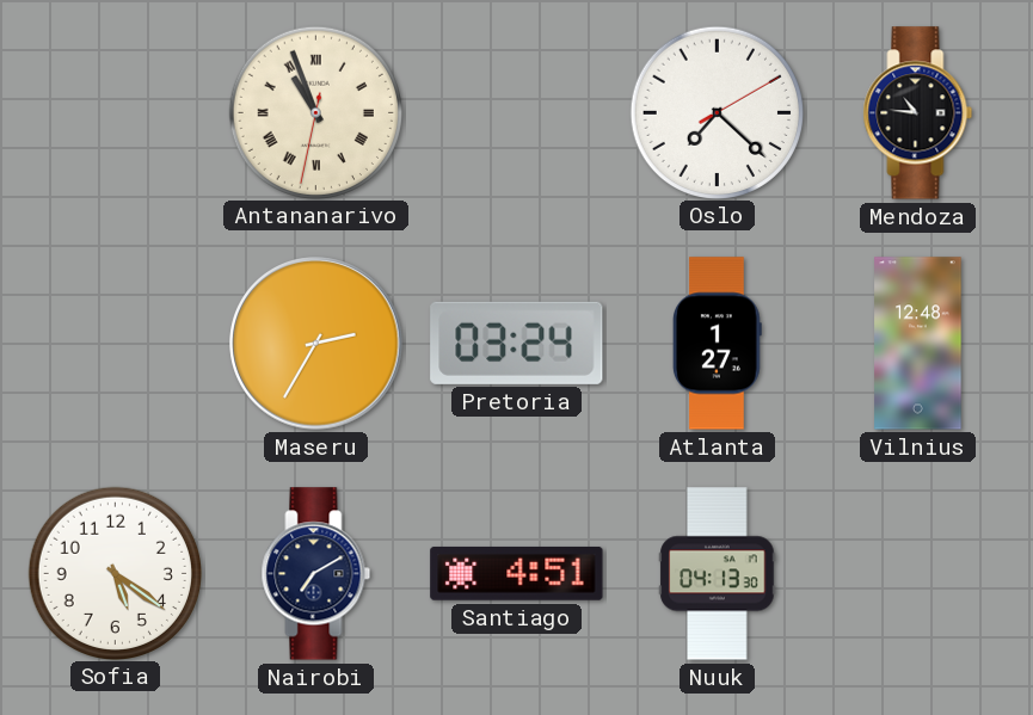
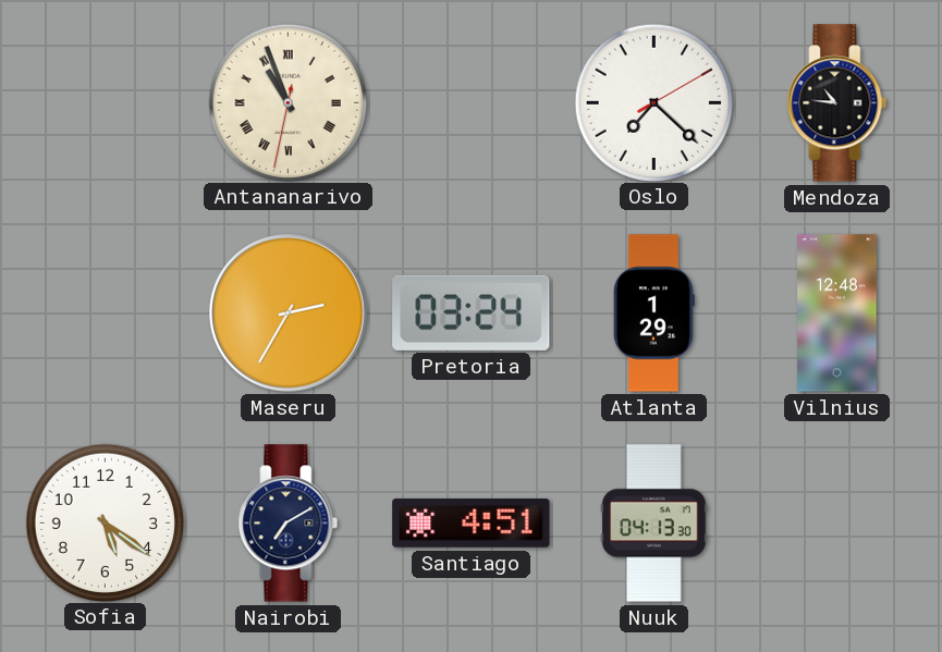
Atlanta: 1:27 -> 1:29
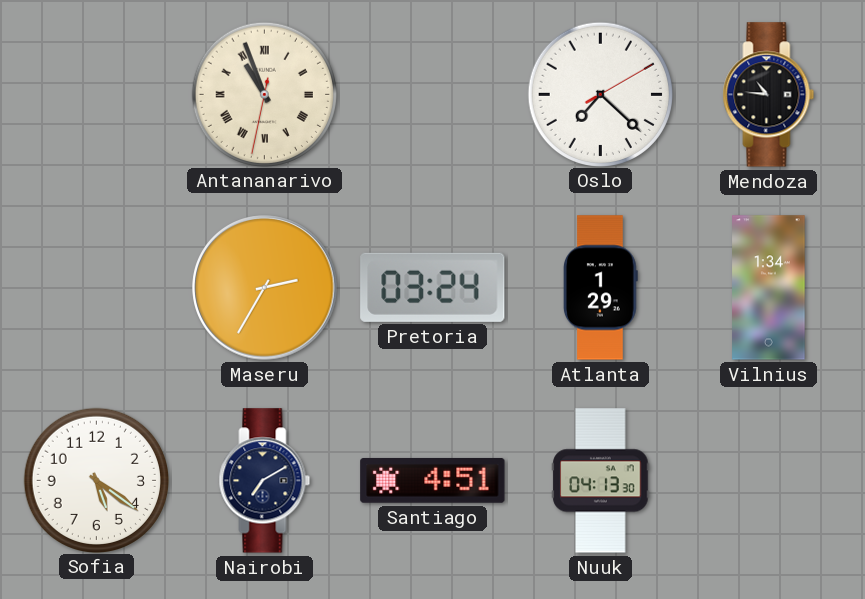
Vilnius: 12:48 -> 1:34
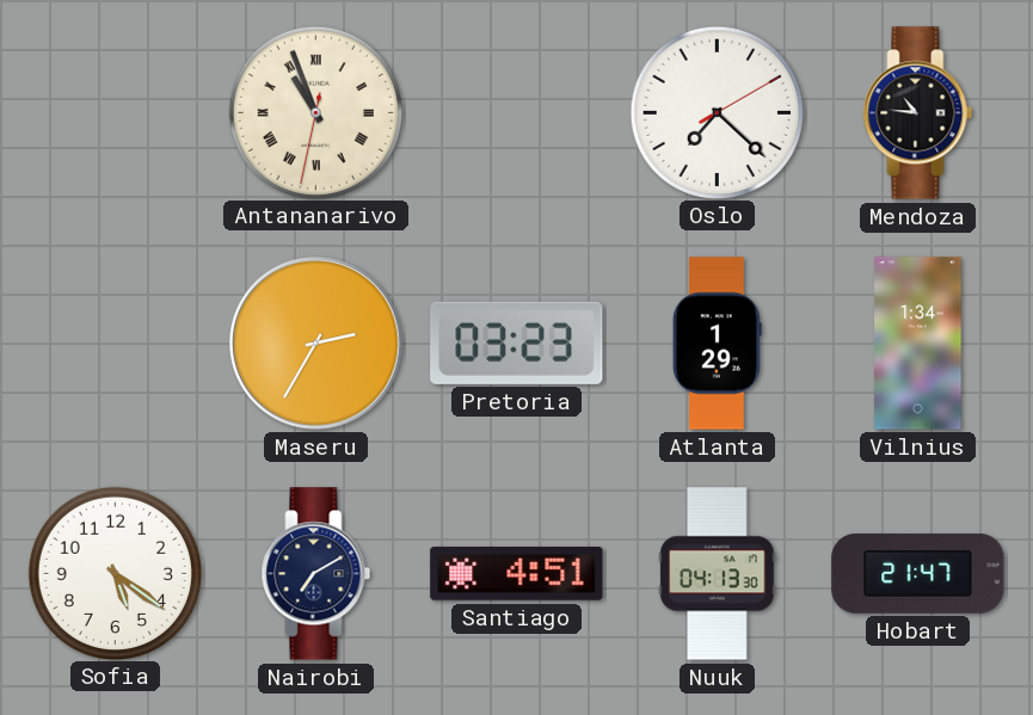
Pretoria: 03:24 -> 03:23
Hobart: none -> 21:47
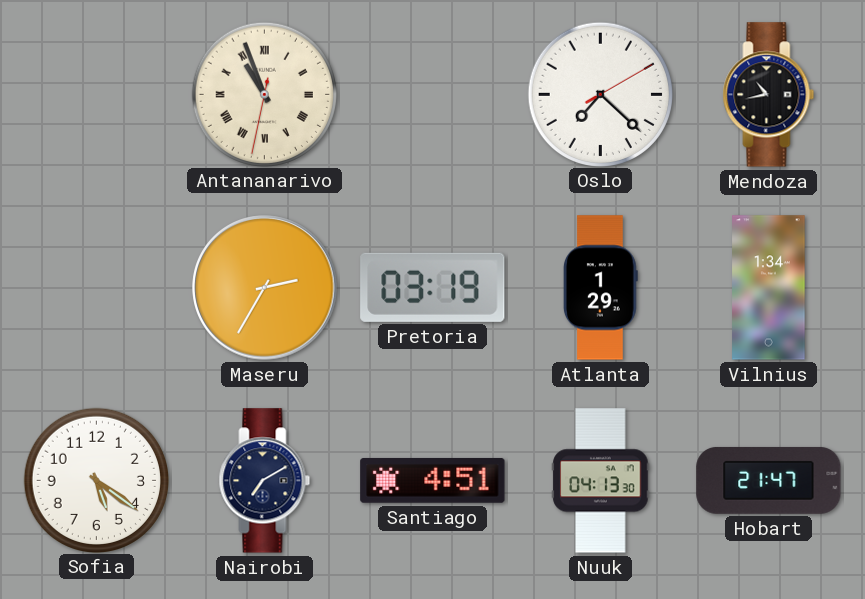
Mendoza: 10:46 -> 10:43
Pretoria: 03:23 -> 03:19
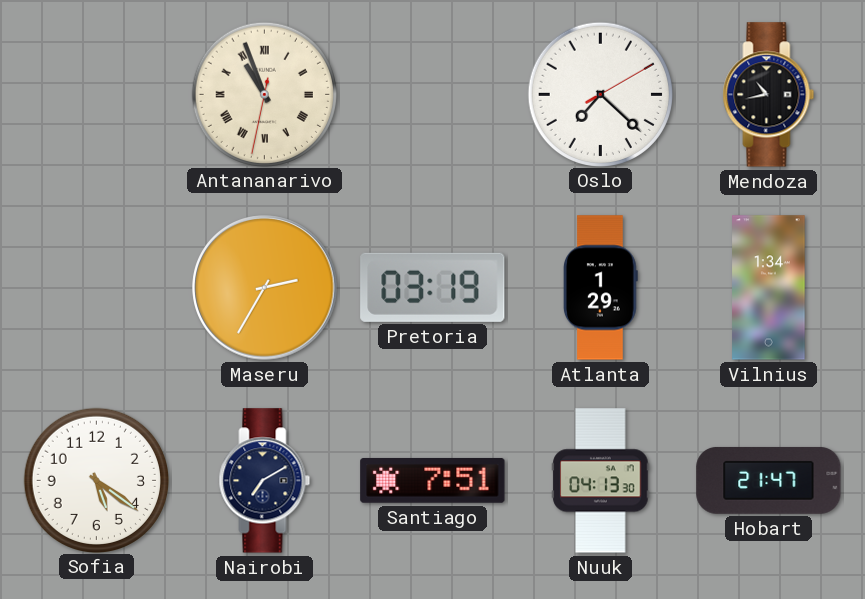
Santiago: 4:51 -> 7:51
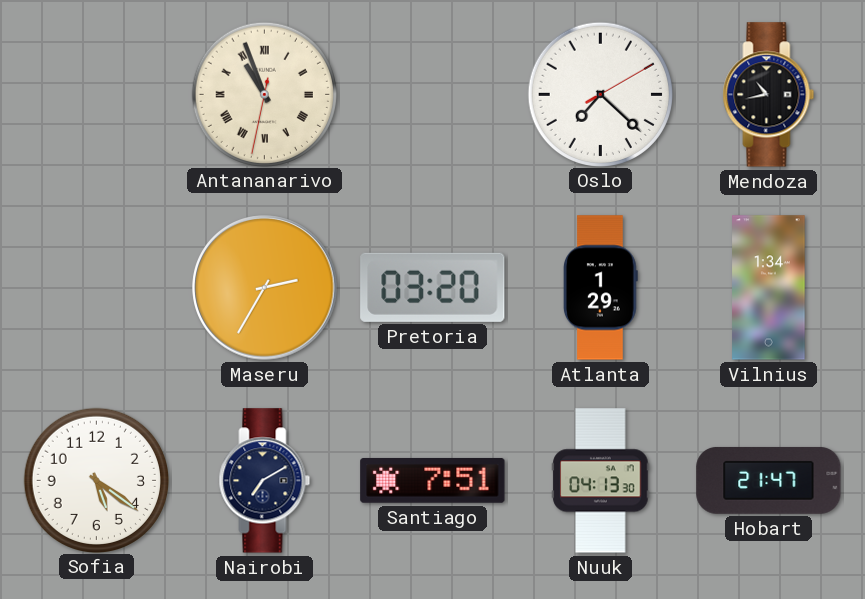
Pretoria: 03:19 -> 03:20
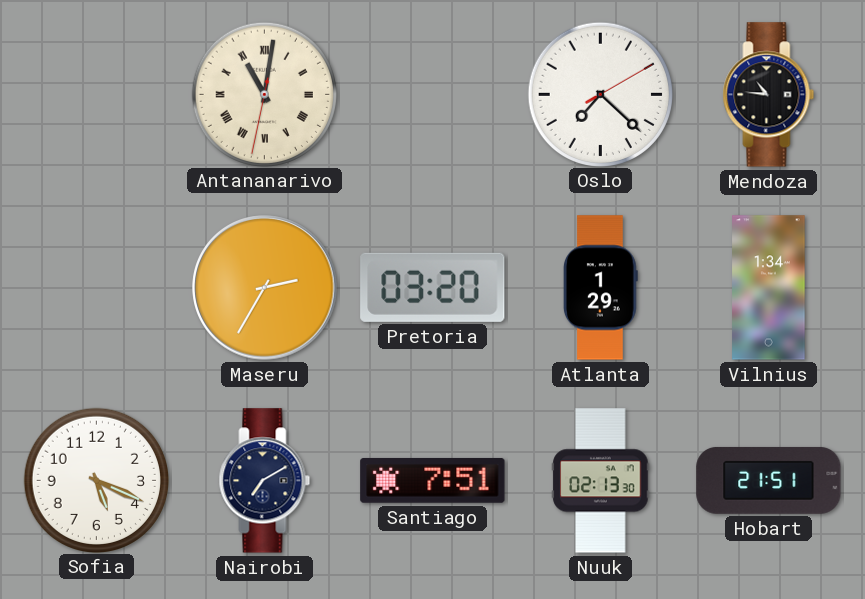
Antananarivo: 10:56 -> 11:01
Mendoza: 10:43 -> 10:46
Sofia: 5:21 -> 5:19
Nuuk: 04:13 -> 02:13
Hobart: 21:47 -> 21:51
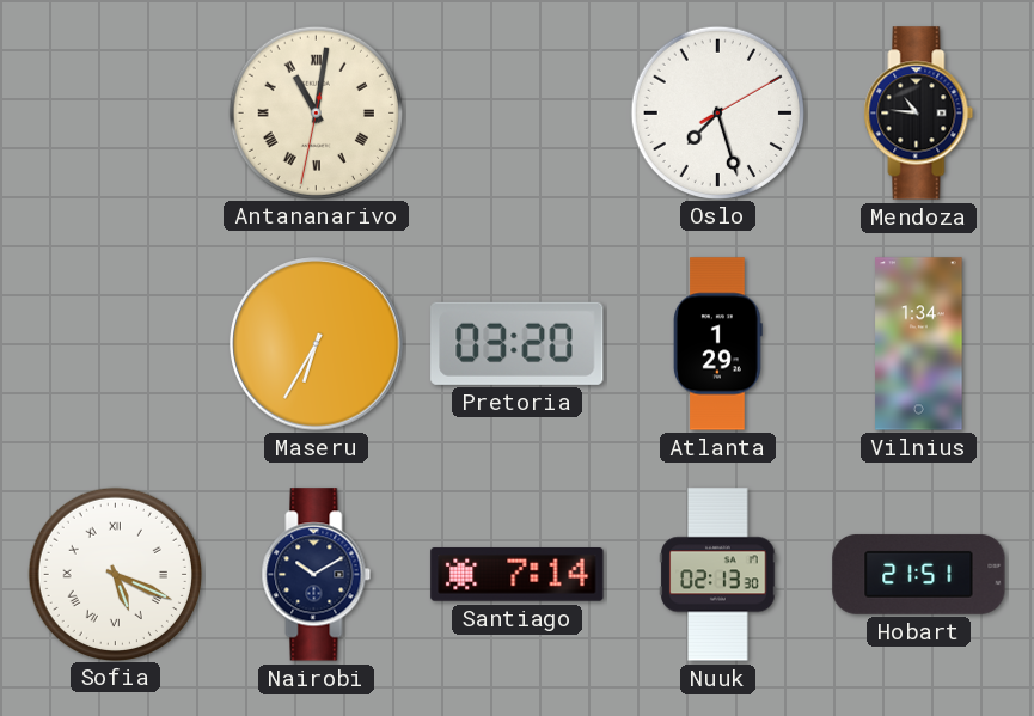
Oslo: 7:22 -> 7:27
Maseru: 2:35 -> 6:35
Sofia numerals: Arabic -> Roman
Nairobi: 7:10 -> 10:10
Santiago: 7:51 -> 7:14
